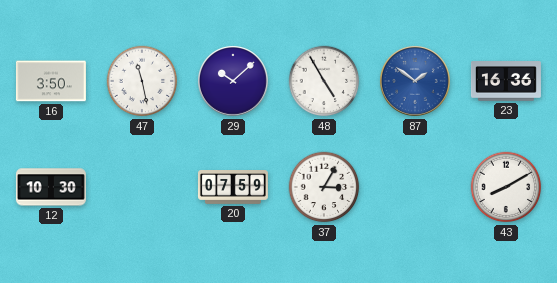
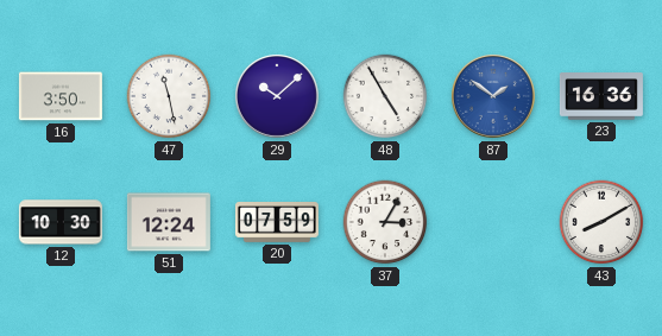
51: none -> 12:24
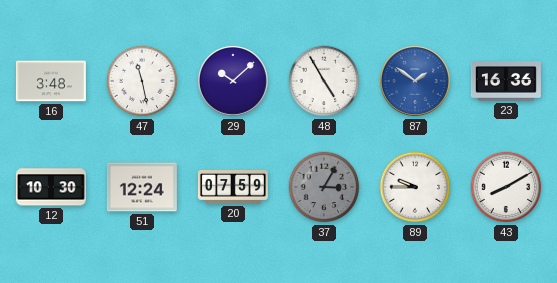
16: 3:50 -> 3:48
37 dial: white -> grey
89: none -> 9:45
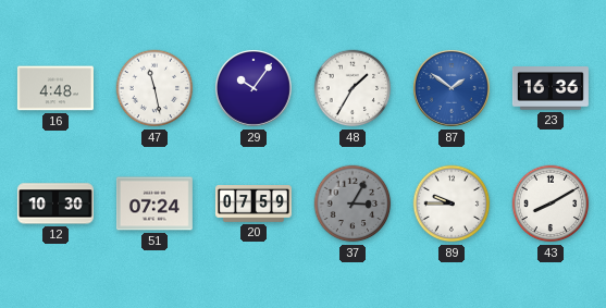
16: 3:48 -> 4:48
29: 10:08 -> 10:06
48: 4:55 -> 1:35
51: 12:24 -> 07:24
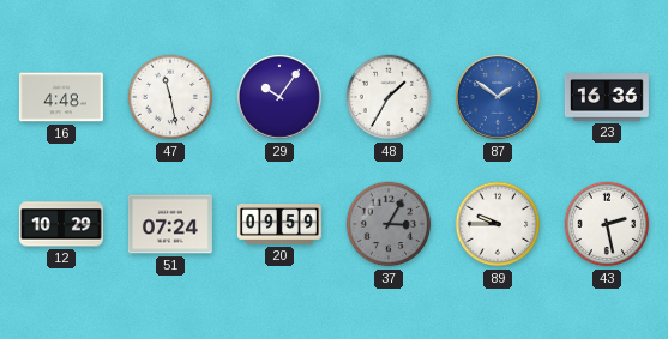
12: 10:30 -> 10:29
20: 07:59 -> 09:59
43: 8:10 -> 2:28
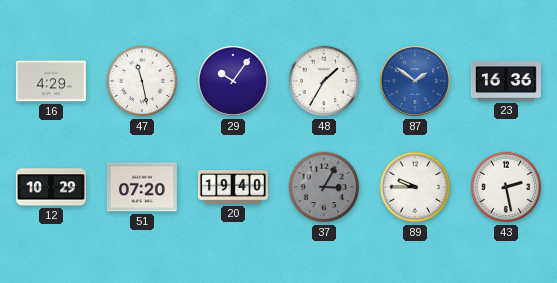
16: 4:48 -> 4:29
51: 07:24 -> 07:20
20: 09:59 -> 19:40
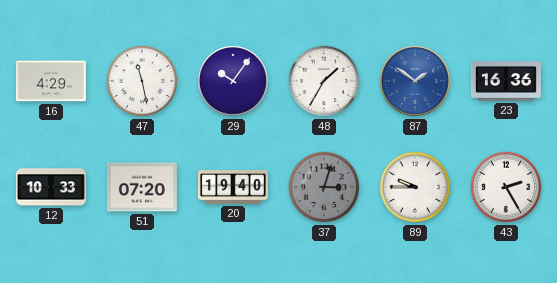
12: 10:29 -> 10:33
37: 3:05 -> 3:03
43: 2:28 -> 2:25
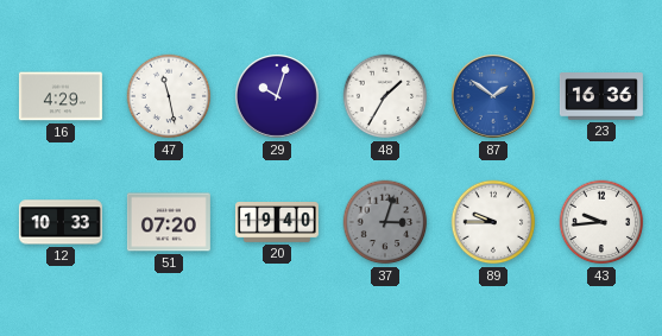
29: 10:06 -> 10:03
43: 2:25 -> 9:44
